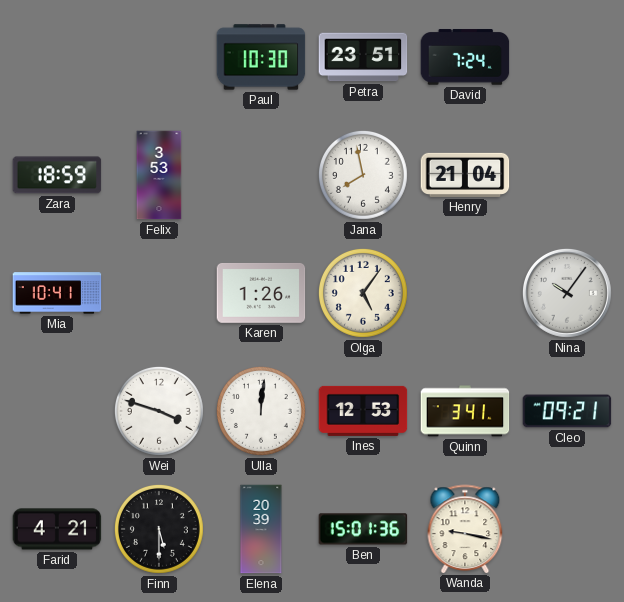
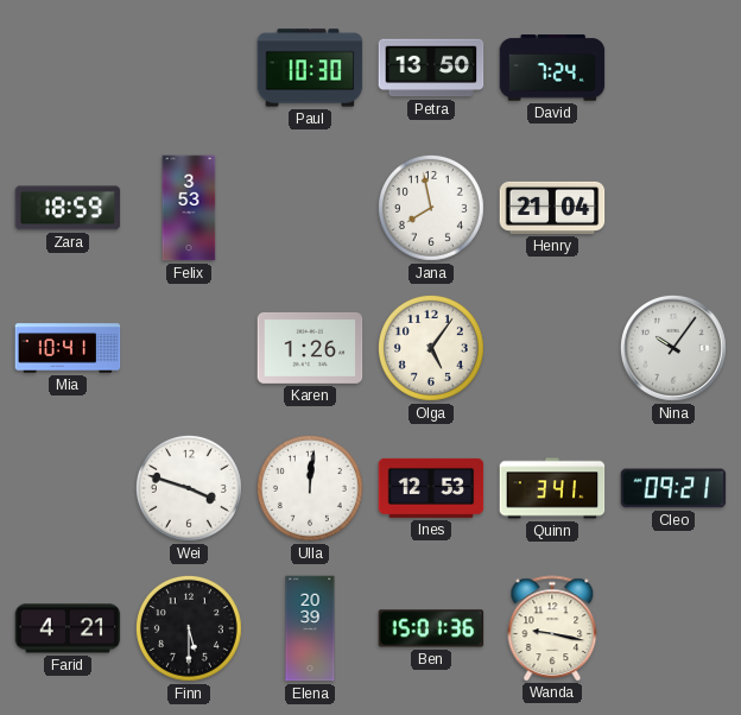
Petra: 23:51 -> 13:50
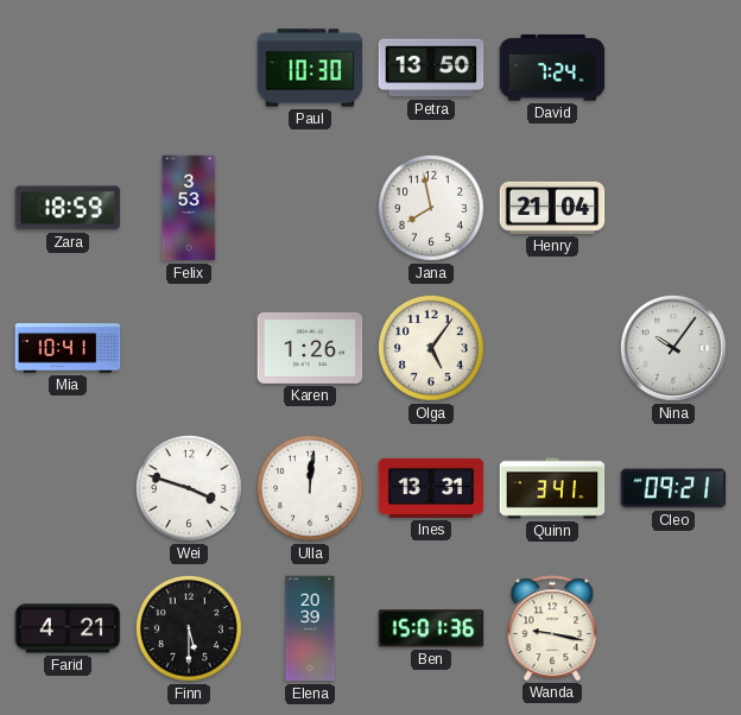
Ines: 12:53 -> 13:31
